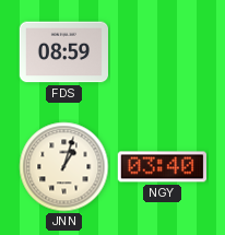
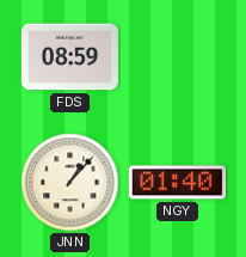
JNN: 1:03 -> 1:07
NGY: 03:40 -> 01:40
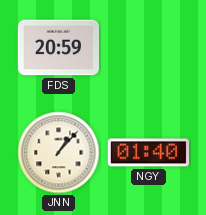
FDS: 08:59 -> 20:59
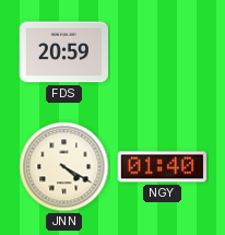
JNN: 1:07 -> 4:20
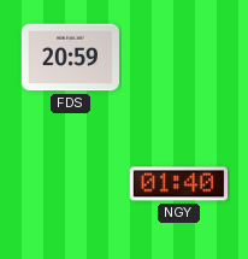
JNN: 4:20 -> none
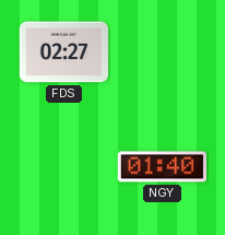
FDS: 20:59 -> 02:27
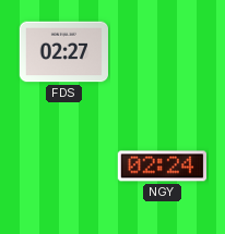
NGY: 01:40 -> 02:24
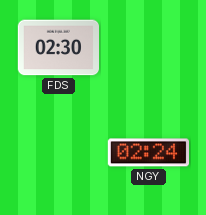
FDS: 02:27 -> 02:30
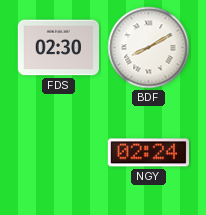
BDF: none -> 8:10
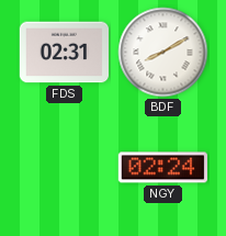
FDS: 02:30 -> 02:31
